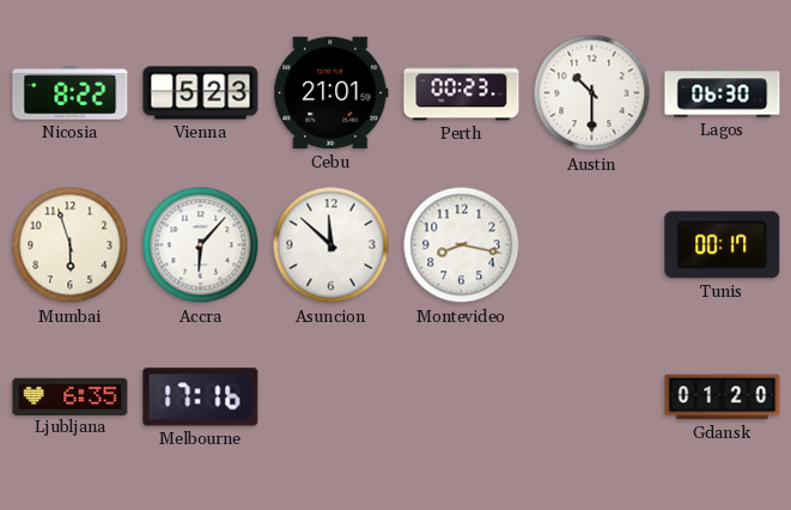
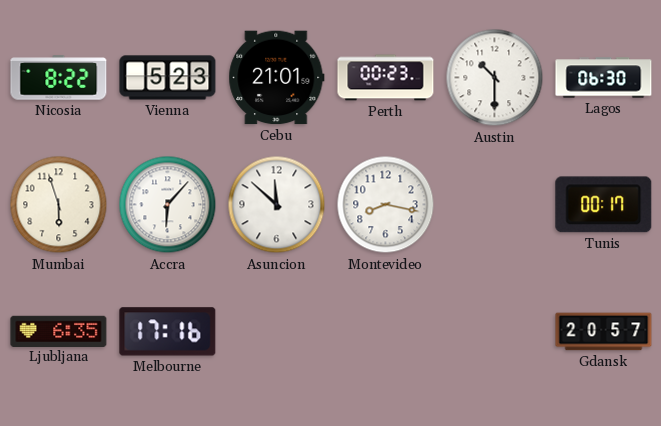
Gdansk: 01:20 -> 20:57
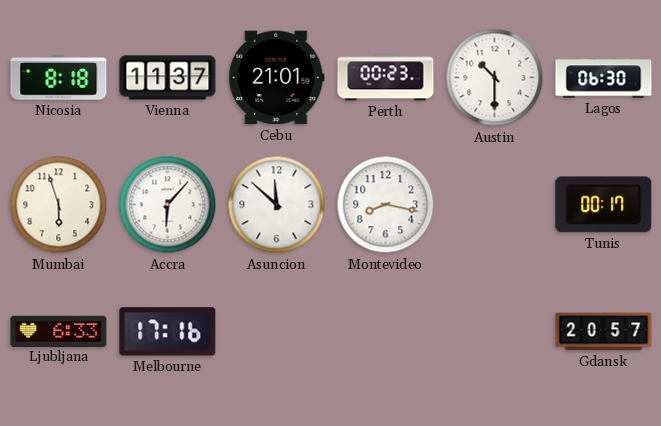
Nicosia: 8:22 -> 8:18
Vienna: 5:23 -> 11:37
Ljubljana: 6:35 -> 6:33
